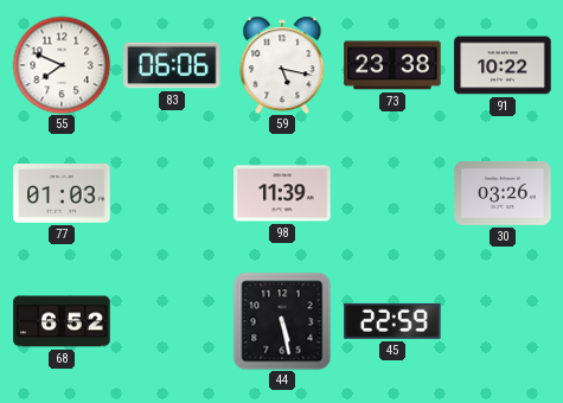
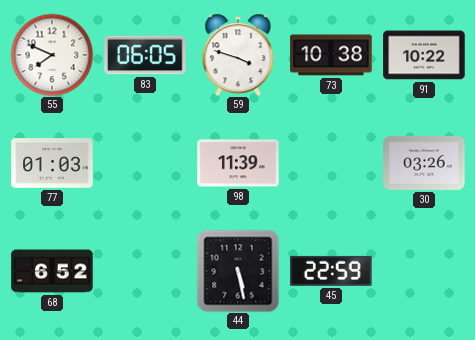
83: 06:06 -> 06:05
59: 5:17 -> 3:48
73: 23:38 -> 10:38
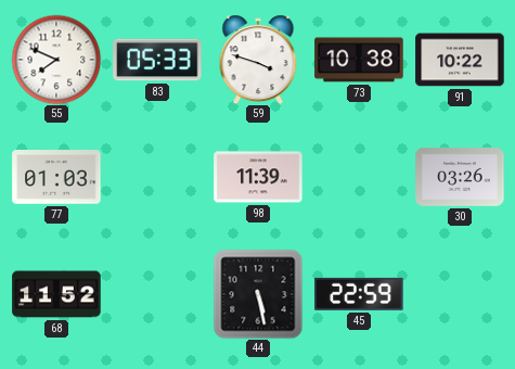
83: 06:05 -> 05:33
68: 6:52 -> 11:52
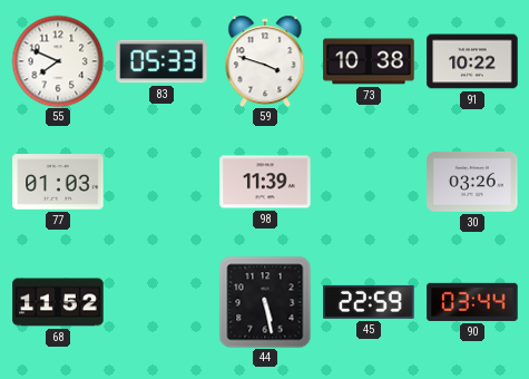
90: none -> 03:44
